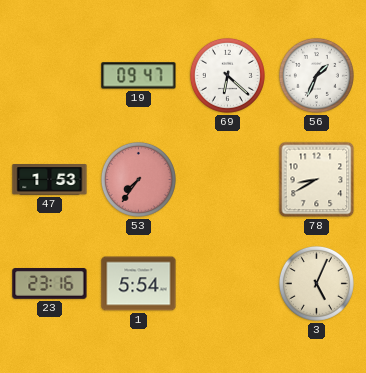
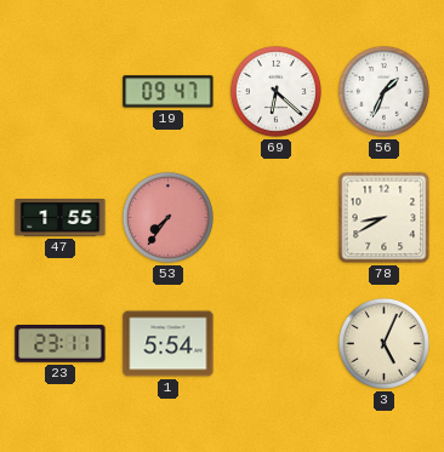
47: 1:53 -> 1:55
23: 23:16 -> 23:11
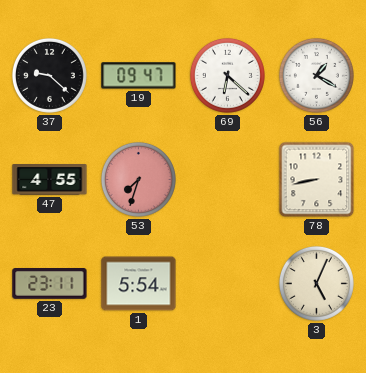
37: none -> 9:22
56: 1:34 -> 1:20
47: 1:55 -> 4:55
53: 7:36 -> 7:33
78: 8:40 -> 8:43
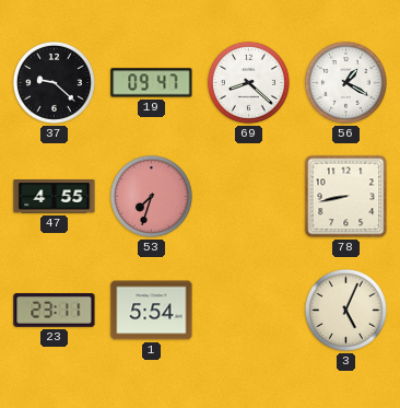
69: 6:22 -> 8:22
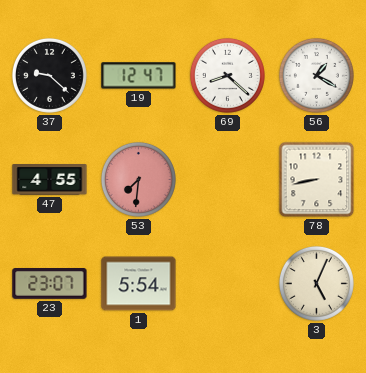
19: 09:47 -> 12:47
53: 7:33 -> 7:31
23: 23:11 -> 23:07
